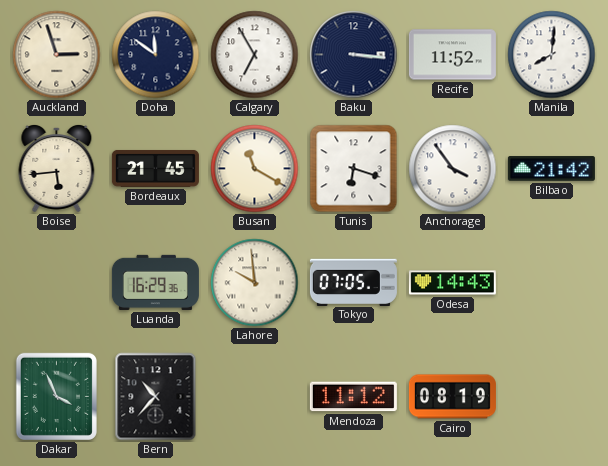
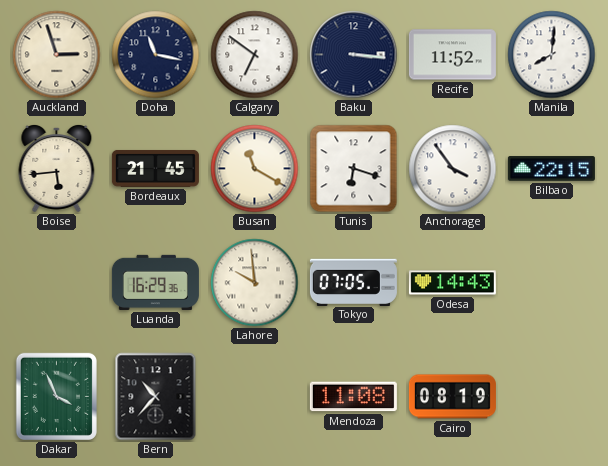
Doha: 11:51 -> 11:17
Calgary: 6:55 -> 6:51
Bilbao: 21:42 -> 22:15
Mendoza: 11:12 -> 11:08
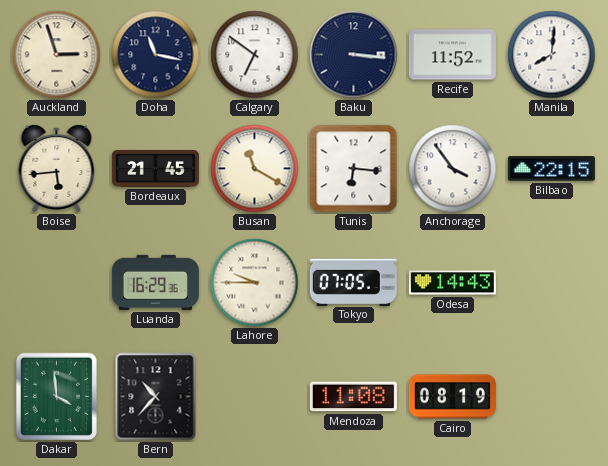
Tunis: 6:18 -> 6:16
Lahore: 9:59 -> 9:45
Dakar: 3:56 -> 3:59
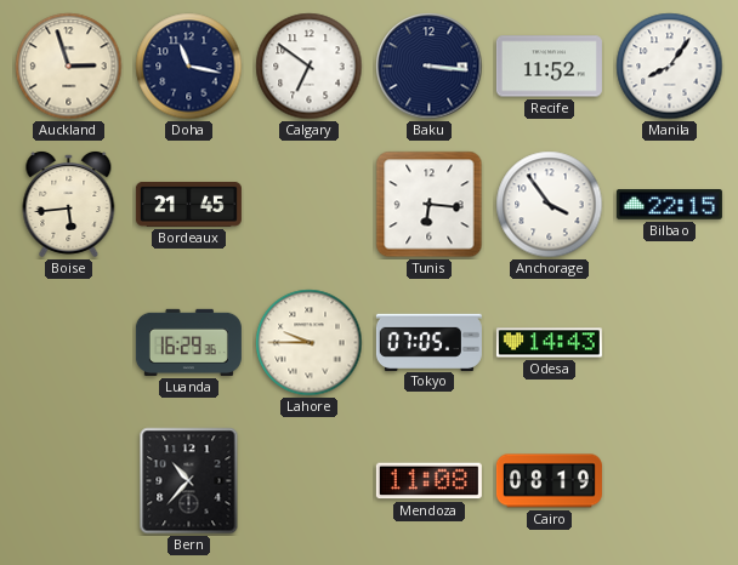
Manila: 8:01 -> 8:06
Busan: 11:20 -> none
Dakar: 3:59 -> none
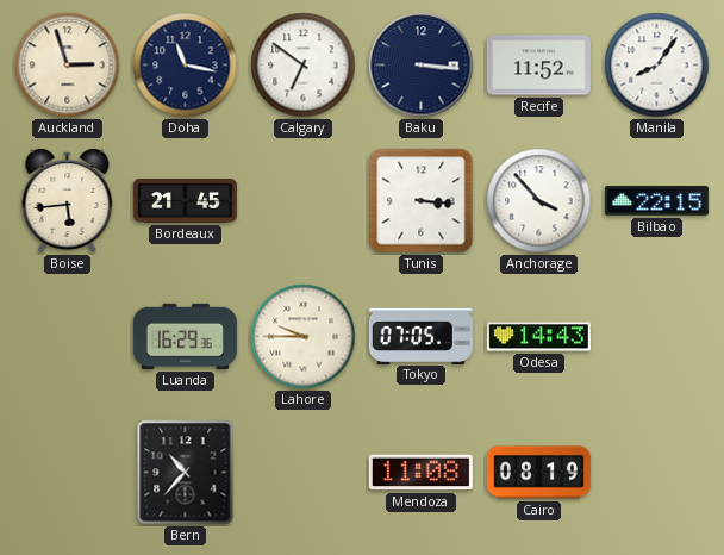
Tunis: 6:16 -> 3:16
Anchorage: 3:54 -> 3:53
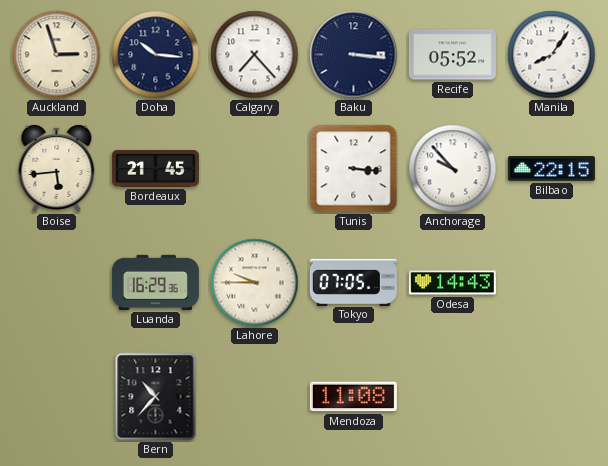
Doha: 11:17 -> 10:16
Calgary: 6:51 -> 7:23
Recife: 11:52 -> 05:52
Anchorage: 3:53 -> 9:53
Cairo: 08:19 -> none
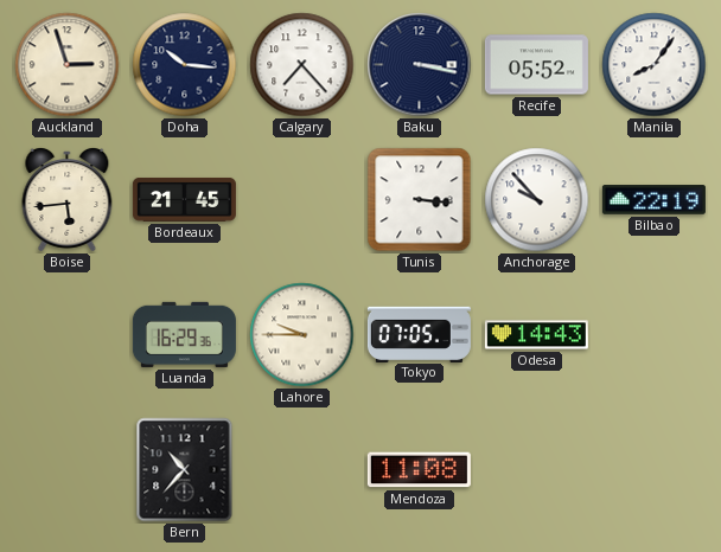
Baku: 3:16 -> 3:17
Bilbao: 22:15 -> 22:19
